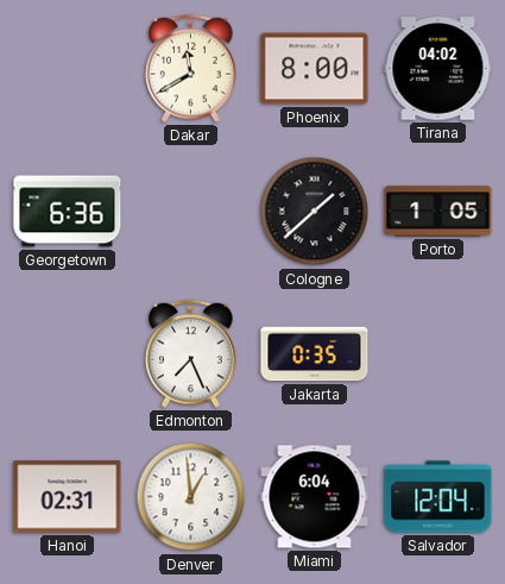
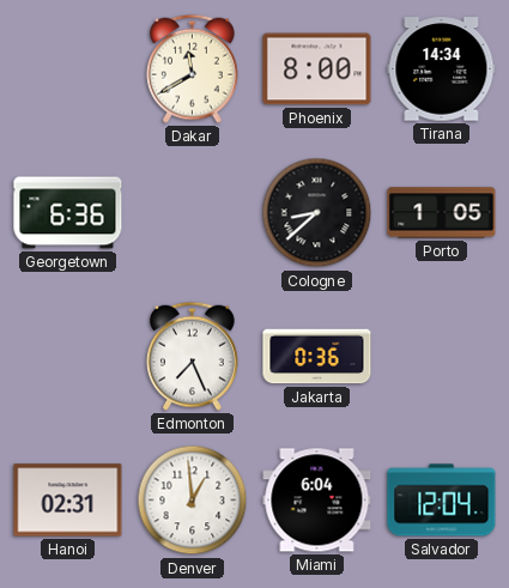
Tirana: 04:02 -> 14:34
Cologne: 1:38 -> 8:38
Jakarta: 0:35 -> 0:36
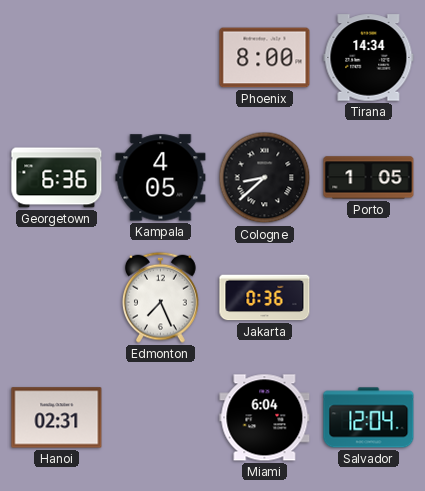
Dakar: 11:40 -> none
Kampala: none -> 4:05
Denver: 12:59 -> none
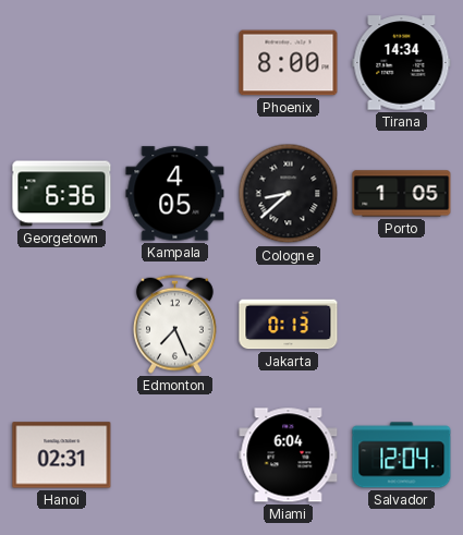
Jakarta: 0:36 -> 0:13
